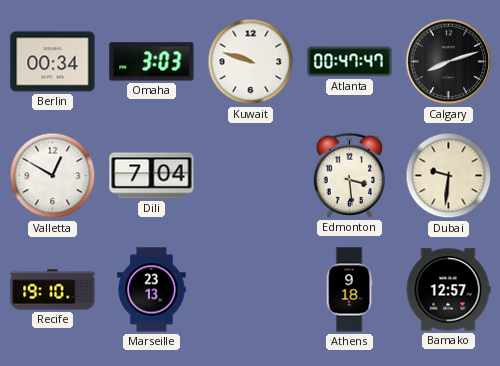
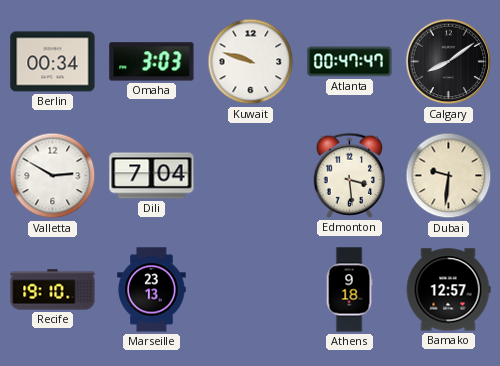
Calgary: 8:12 -> 8:09
Valletta: 12:50 -> 2:50
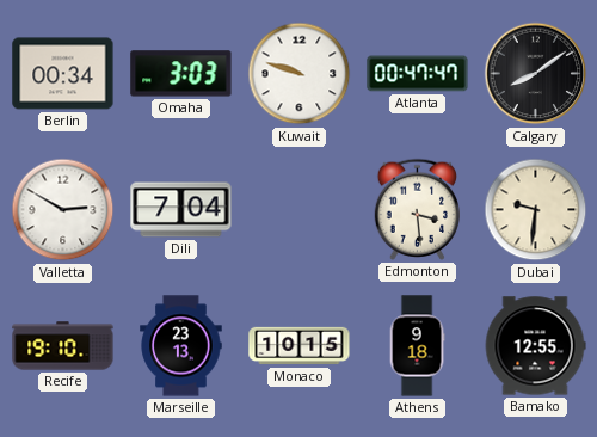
Monaco: none -> 10:15
Bamako: 12:57 -> 12:55
